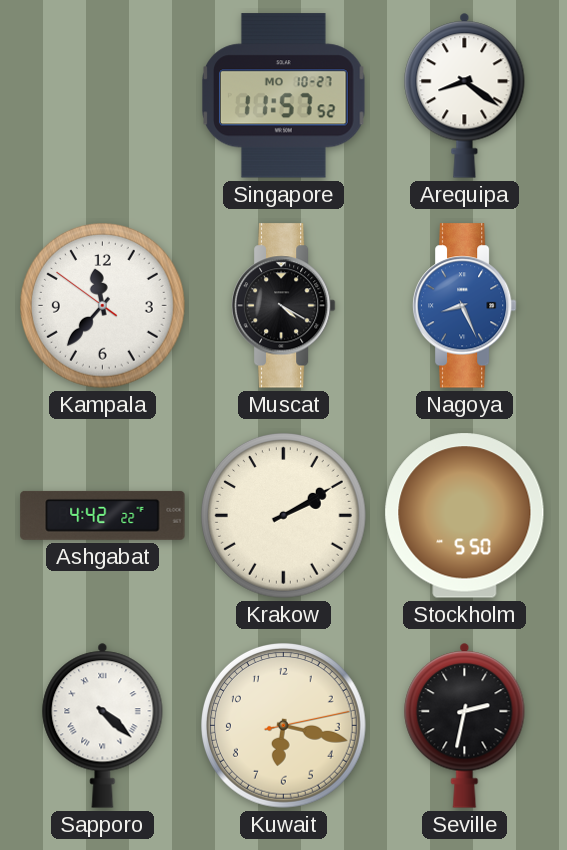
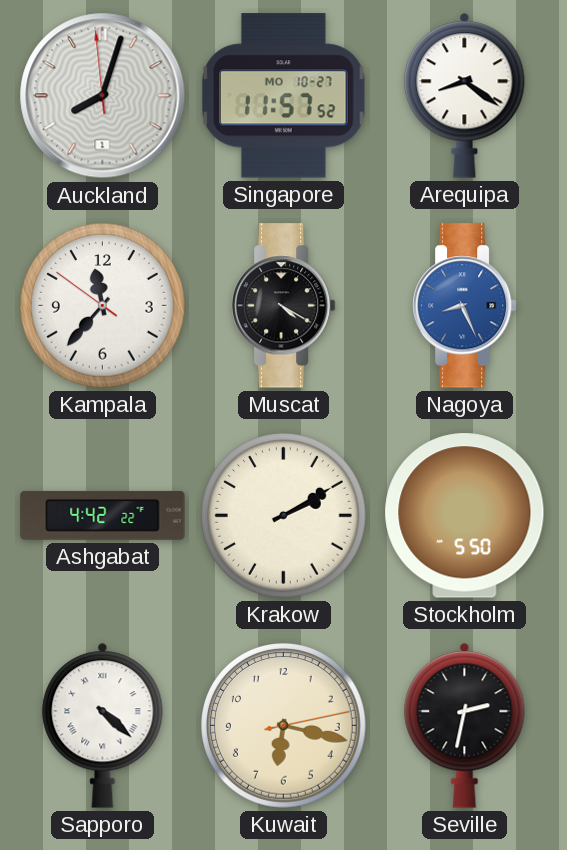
Auckland: none -> 8:02
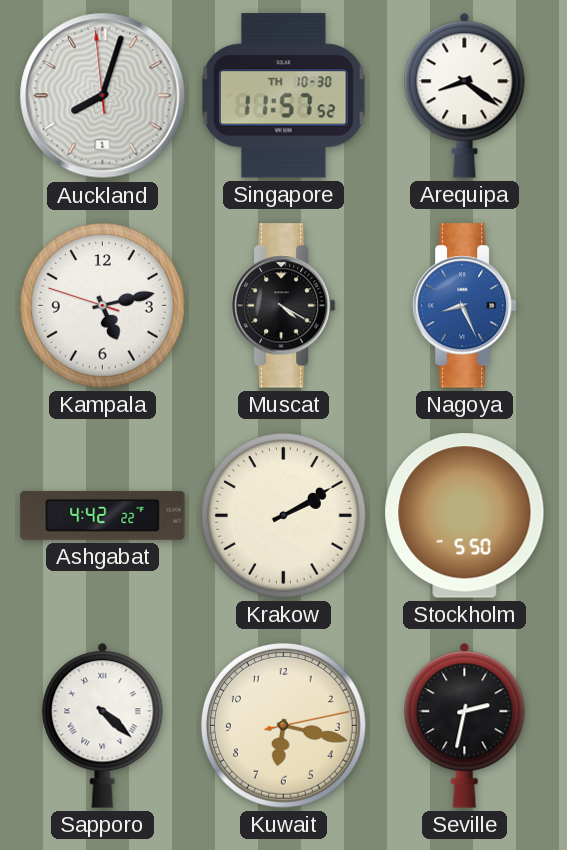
Singapore date: MO 10-27 -> TH 10-30
Kampala: 11:36 -> 5:12
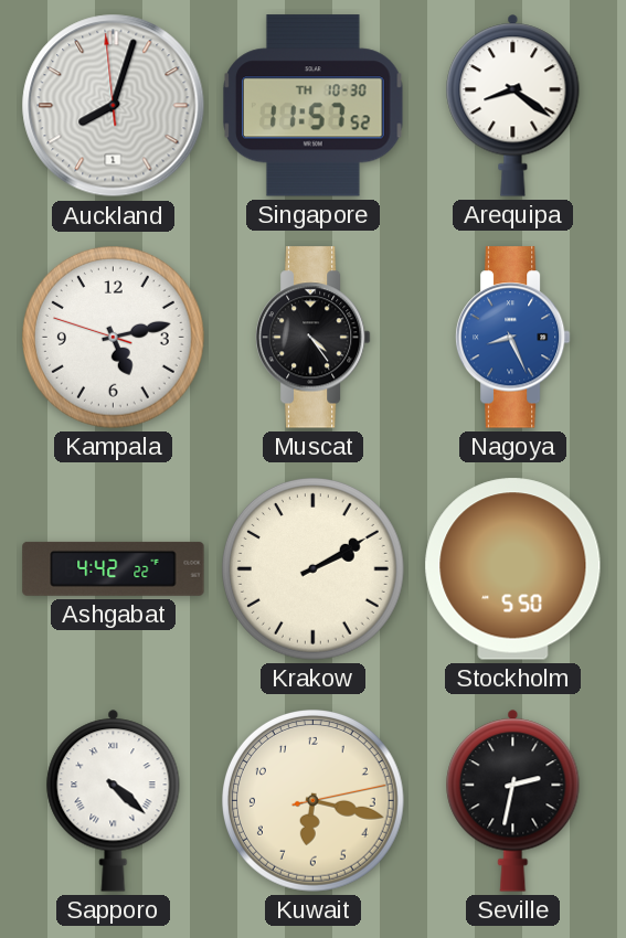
Muscat: 4:20 -> 4:24
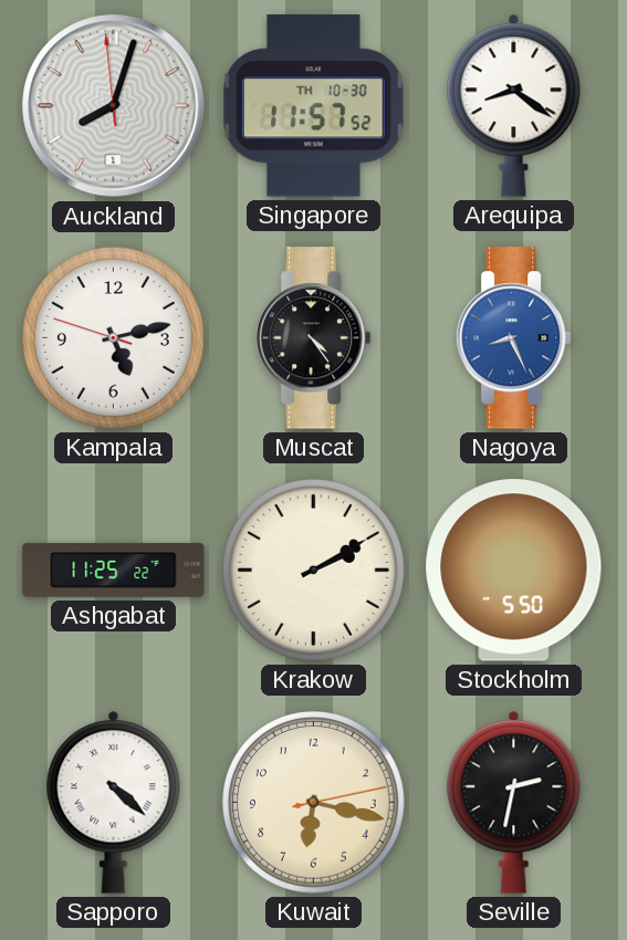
Ashgabat: 4:42 -> 11:25
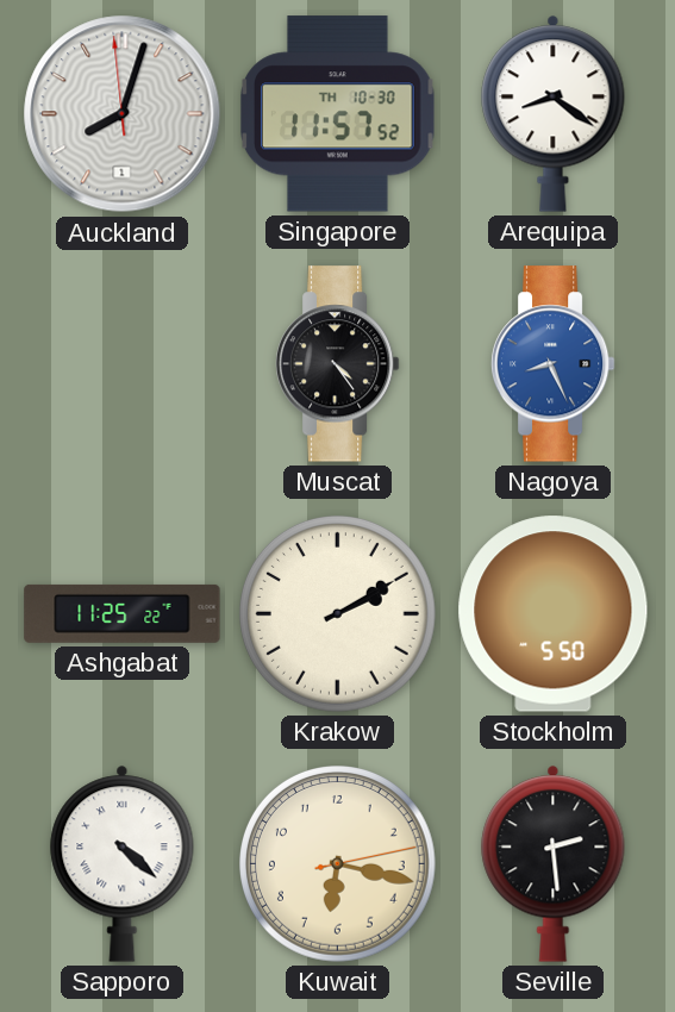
Kampala: 5:12 -> none
Seville: 2:32 -> 2:29
